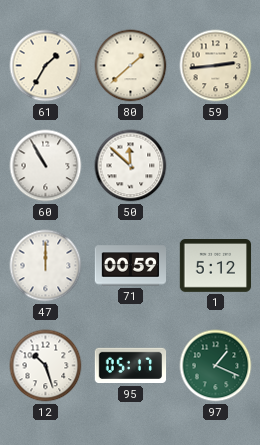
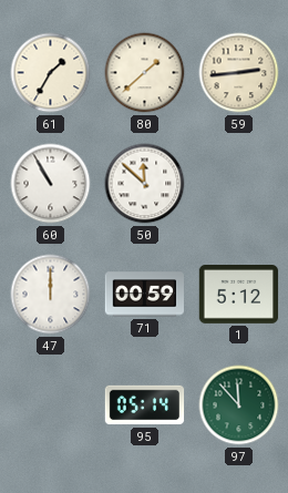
12: 10:27 -> none
95: 05:17 -> 05:14
97: 1:19 -> 11:53
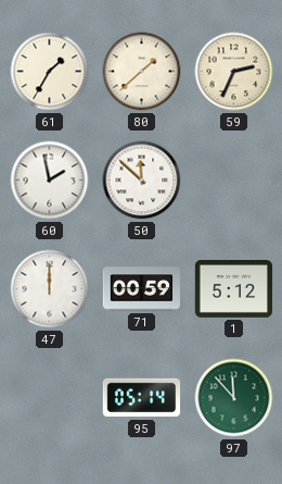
59: 2:44 -> 2:34
60: 10:55 -> 1:58
